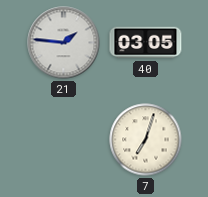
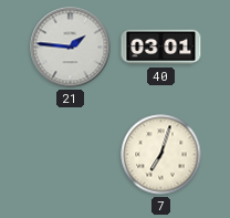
40: 03:05 -> 03:01
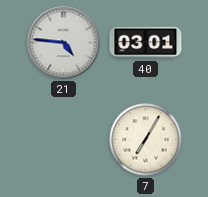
21: 1:46 -> 4:46
7: 7:03 -> 7:05
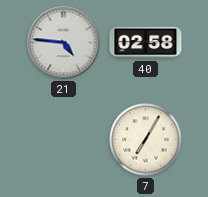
40: 03:01 -> 02:58
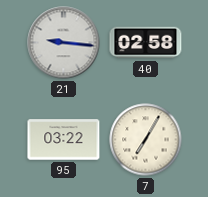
21: 4:46 -> 9:16
95: none -> 03:22
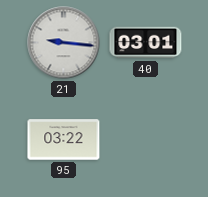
40: 02:58 -> 03:01
7: 7:05 -> none
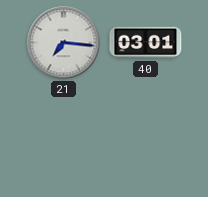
21: 9:16 -> 7:16
95: 03:22 -> none
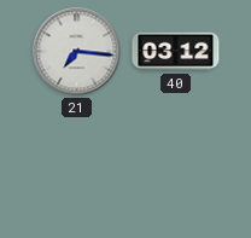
40: 03:01 -> 03:12
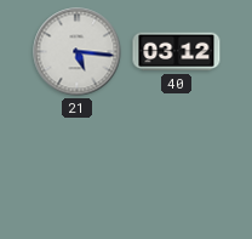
21: 7:16 -> 5:16
